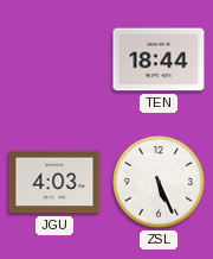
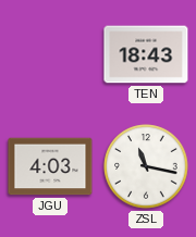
TEN: 18:44 -> 18:43
ZSL: 5:26 -> 11:17
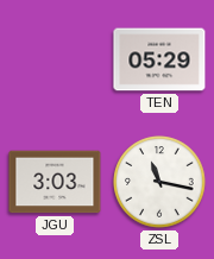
TEN: 18:43 -> 05:29
JGU: 4:03 -> 3:03
